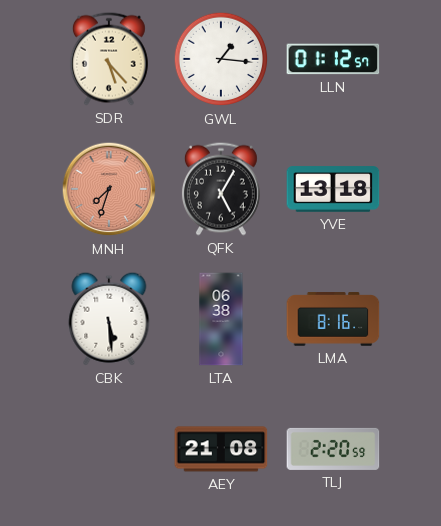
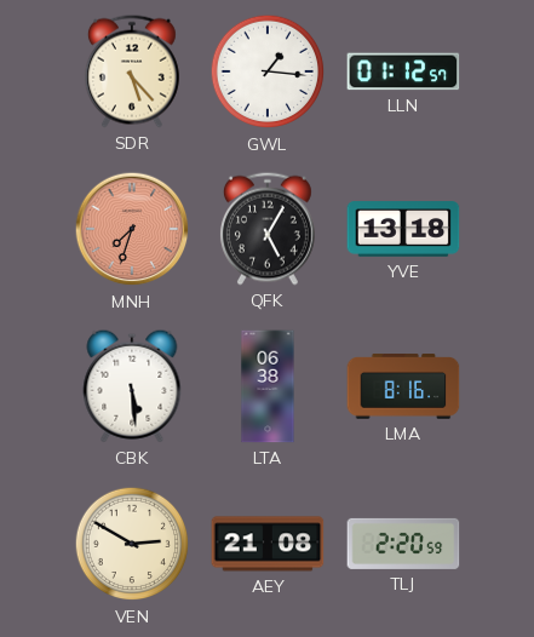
VEN: none -> 2:50
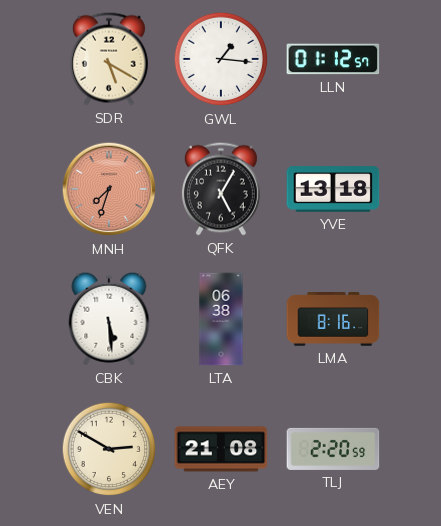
SDR: 5:23 -> 5:20
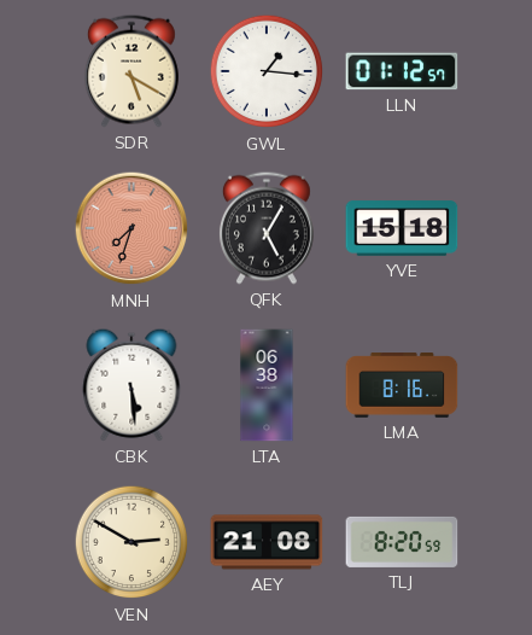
YVE: 13:18 -> 15:18
TLJ: 2:20 -> 8:20
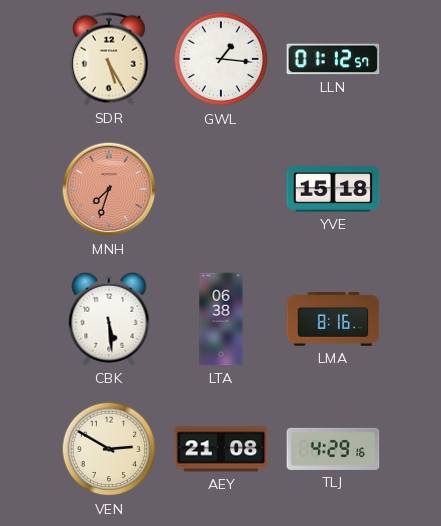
SDR: 5:20 -> 5:25
QFK: 5:05 -> none
TLJ: 8:20 -> 4:29
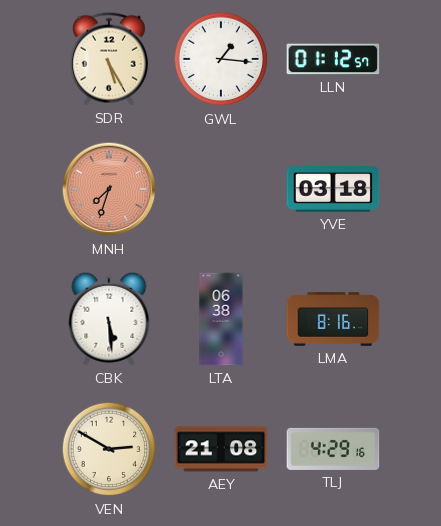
YVE: 15:18 -> 03:18
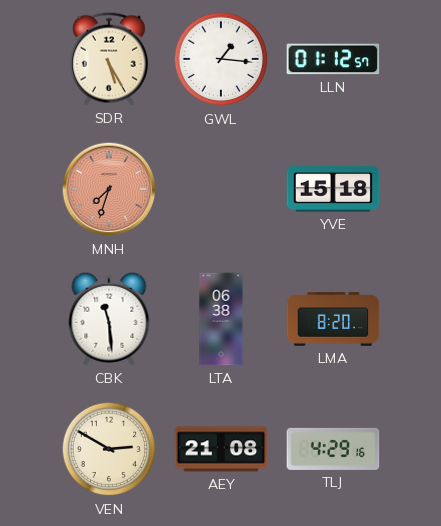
YVE: 03:18 -> 15:18
CBK: 5:29 -> 11:29
LMA: 8:16 -> 8:20
